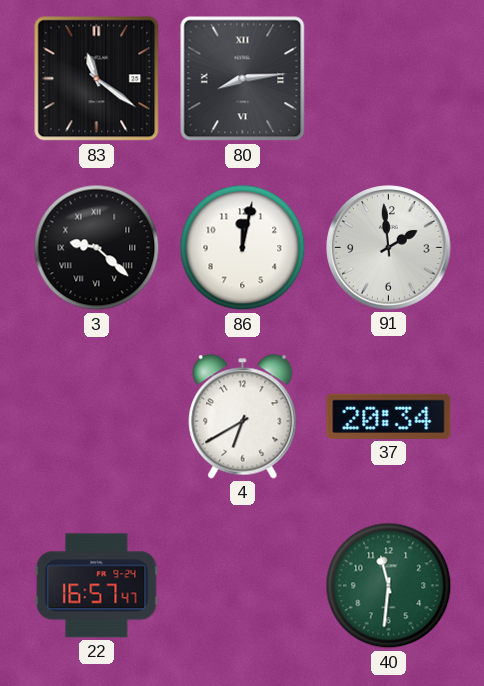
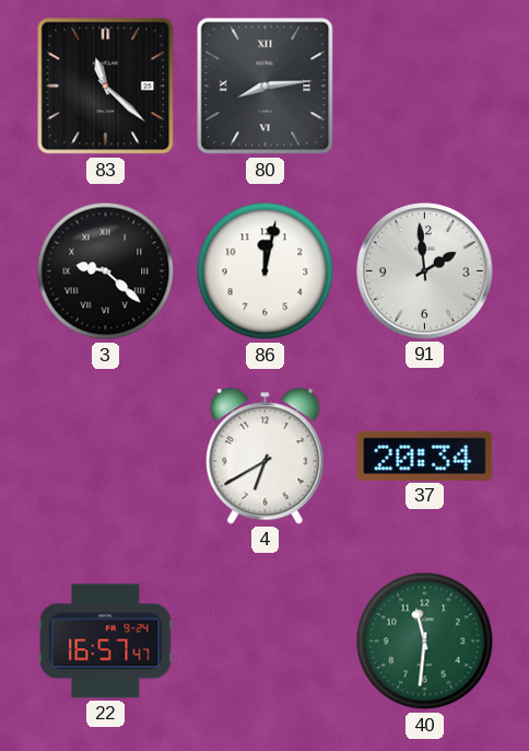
83: 11:21 -> 11:22
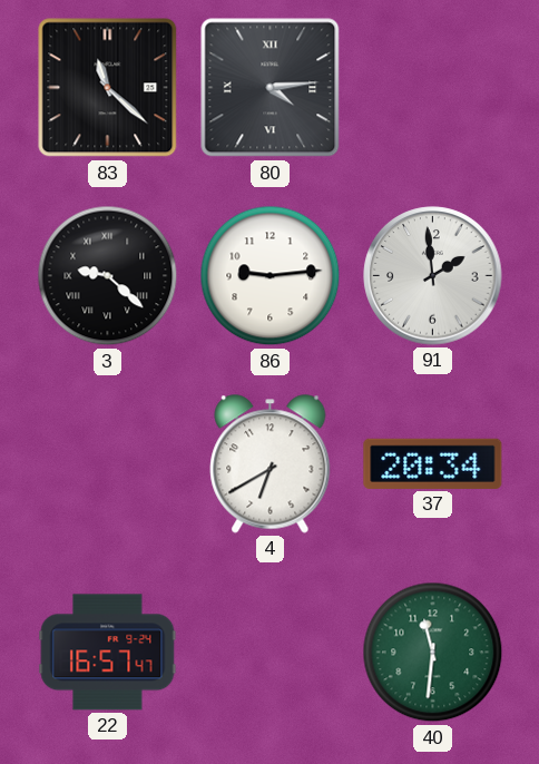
80: 8:14 -> 4:14
86: 12:02 -> 9:14
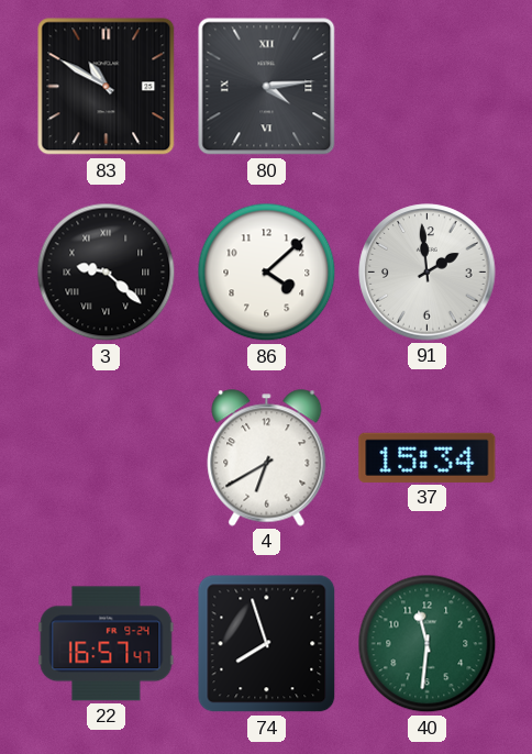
83: 11:22 -> 10:50
86: 9:14 -> 4:08
37: 20:34 -> 15:34
74: none -> 7:57
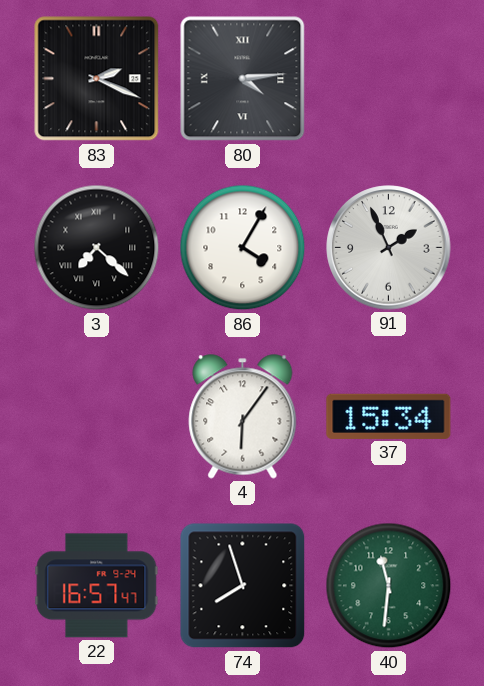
83: 10:50 -> 2:19
3: 9:22 -> 7:22
86: 4:08 -> 4:05
91: 1:59 -> 1:56
4: 6:40 -> 6:06
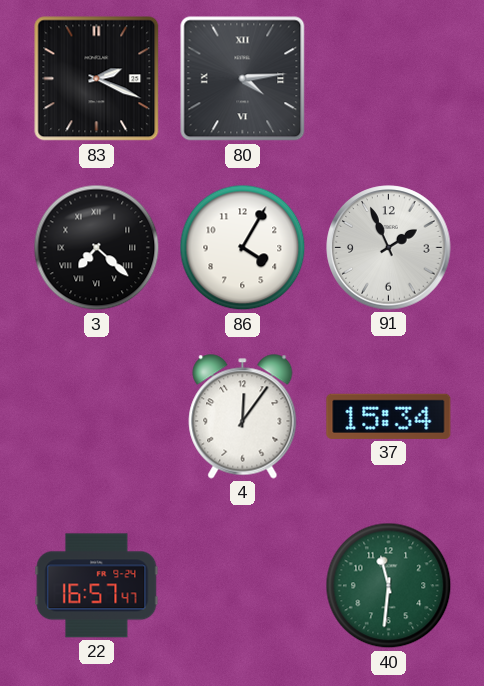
4: 6:06 -> 12:06
74: 7:57 -> none
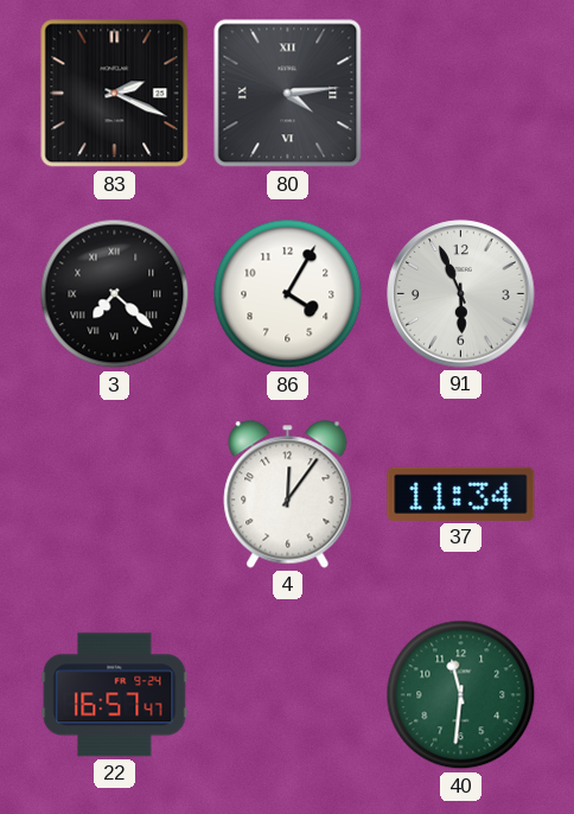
91: 1:56 -> 5:56
37: 15:34 -> 11:34
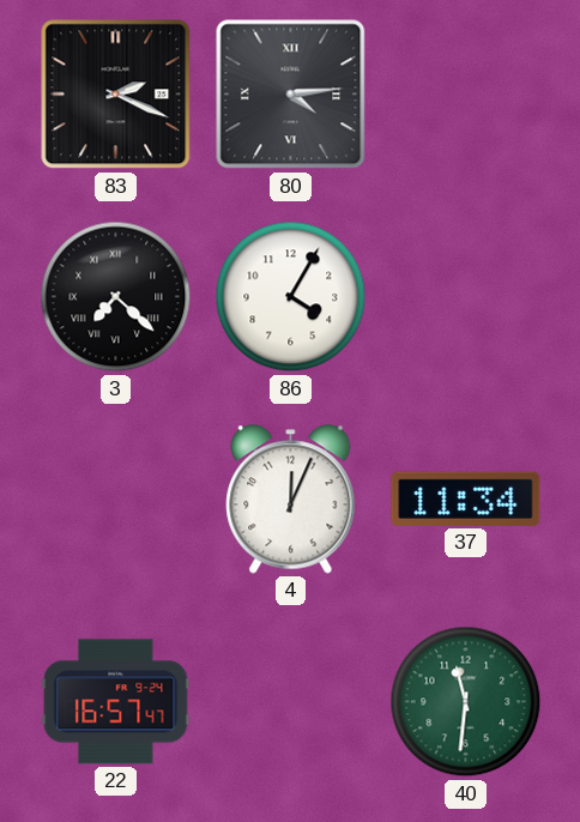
91: 5:56 -> none
4: 12:06 -> 12:04
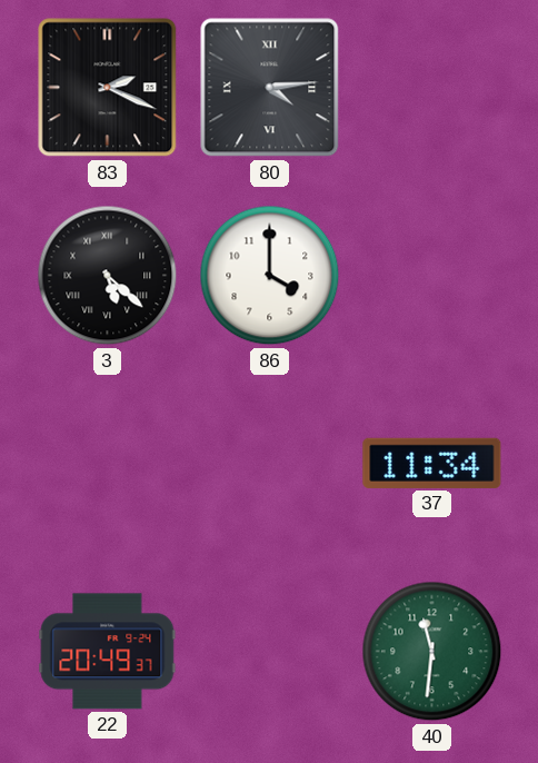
3: 7:22 -> 5:22
86: 4:05 -> 4:00
4: 12:04 -> none
22: 16:57 -> 20:49
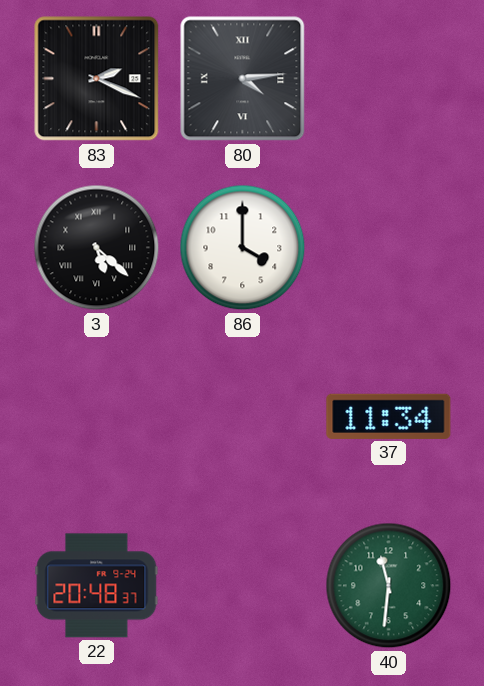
22: 20:49 -> 20:48
